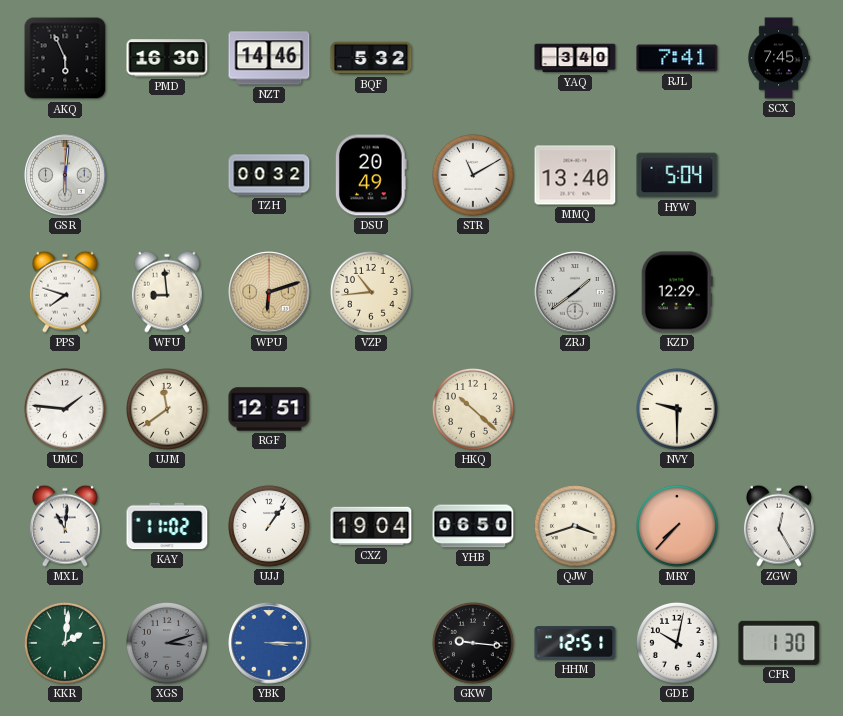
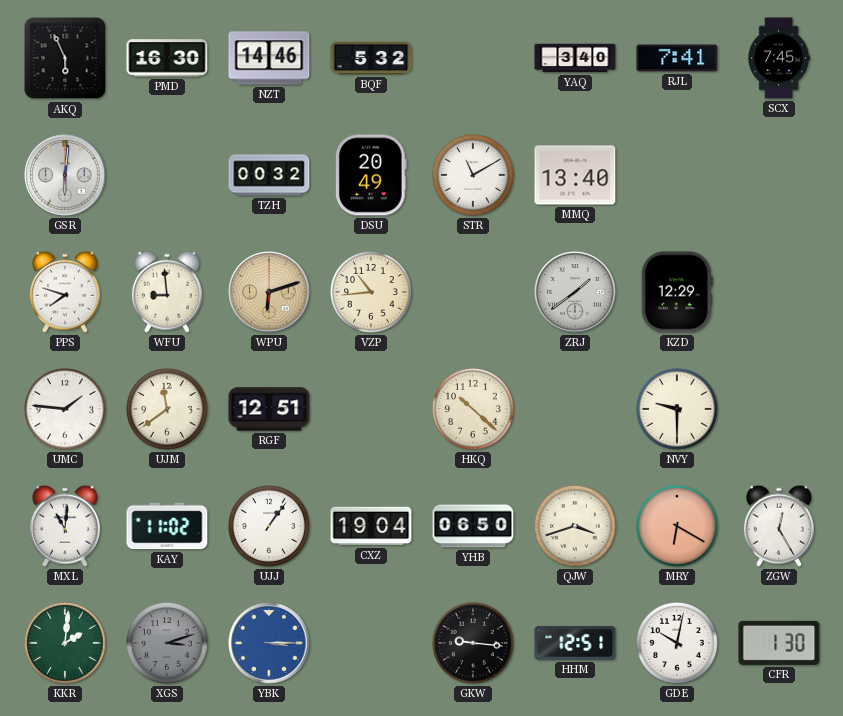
HYW: 5:04 -> none
MRY: 7:37 -> 6:20
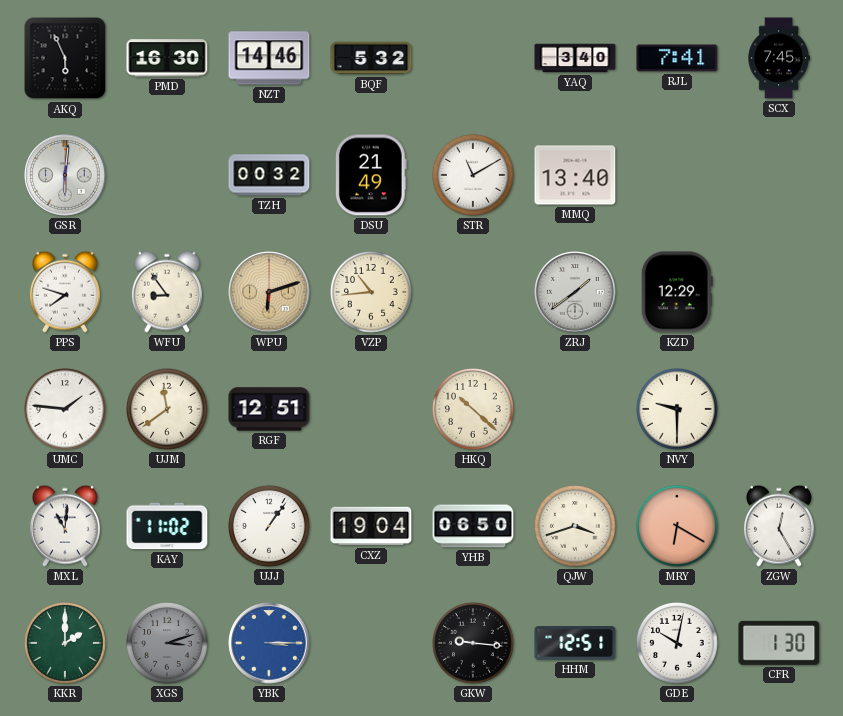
DSU: 20:49 -> 21:49
WFU: 8:59 -> 8:54
KKR: 2:01 -> 2:00
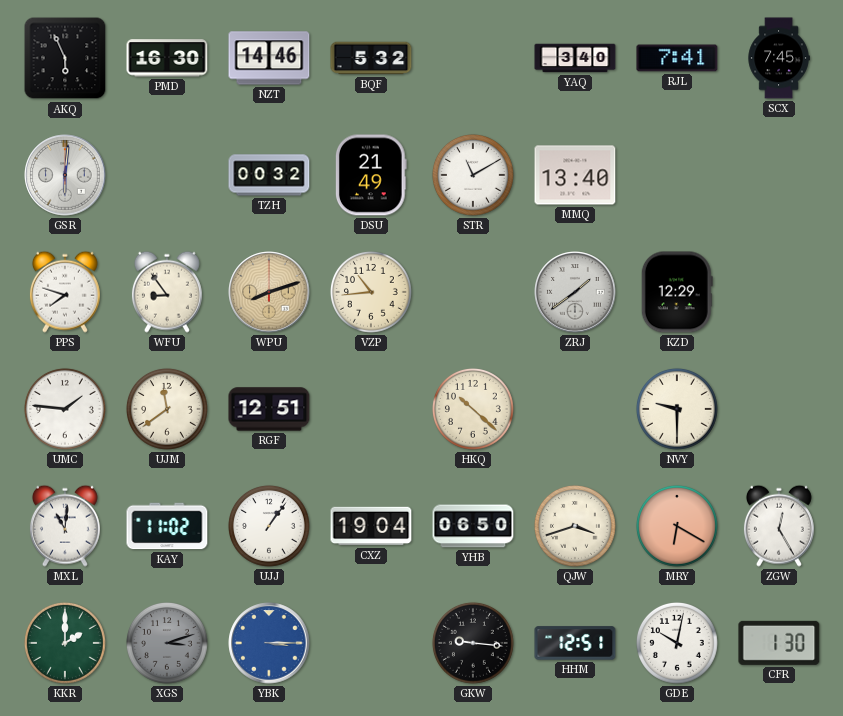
WPU: 6:12 -> 8:12
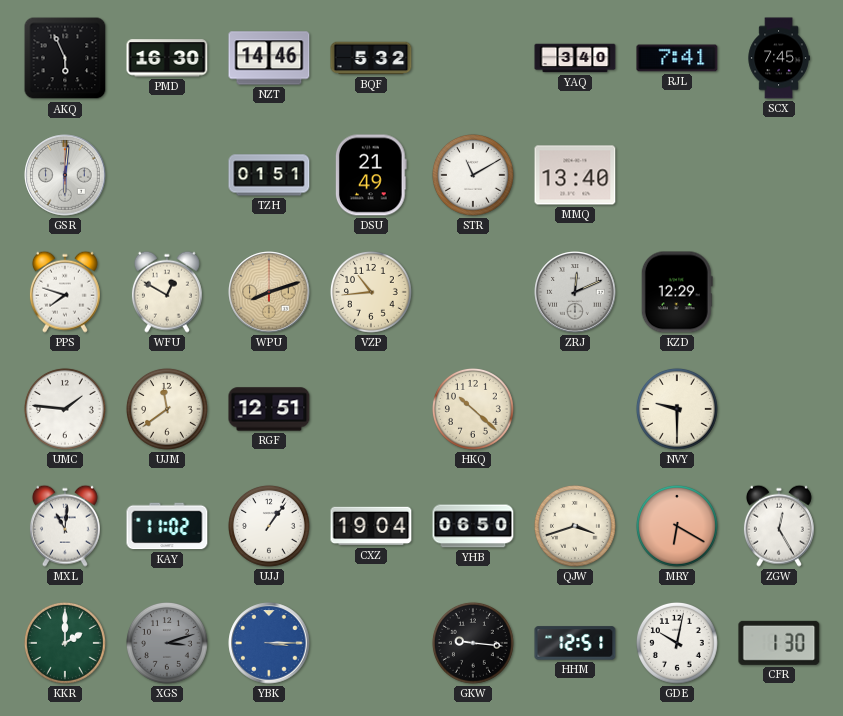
TZH: 00:32 -> 01:51
WFU: 8:54 -> 12:50
ZRJ: 1:39 -> 12:11
